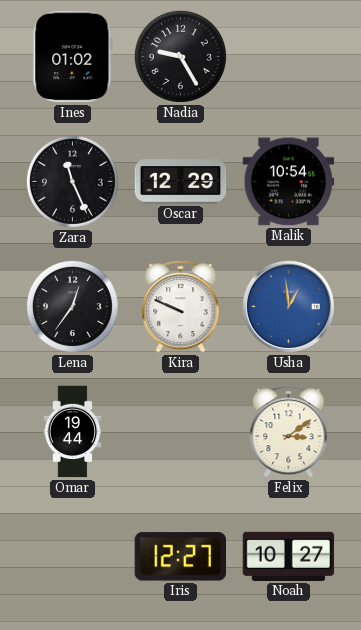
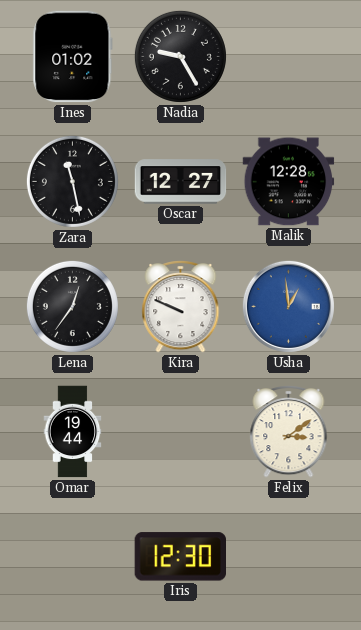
Zara: 11:26 -> 11:28
Oscar: 12:29 -> 12:27
Malik: 10:54 -> 12:28
Iris: 12:27 -> 12:30
Noah: 10:27 -> none
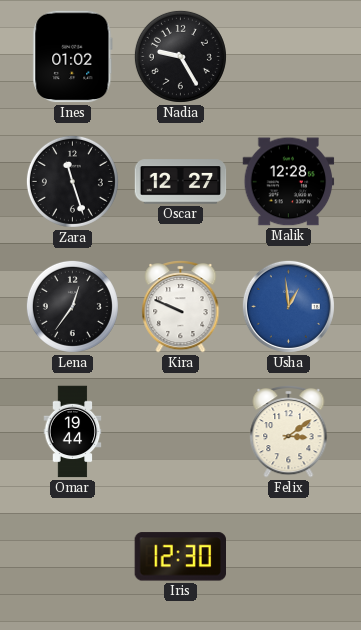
Zara: 11:28 -> 11:27
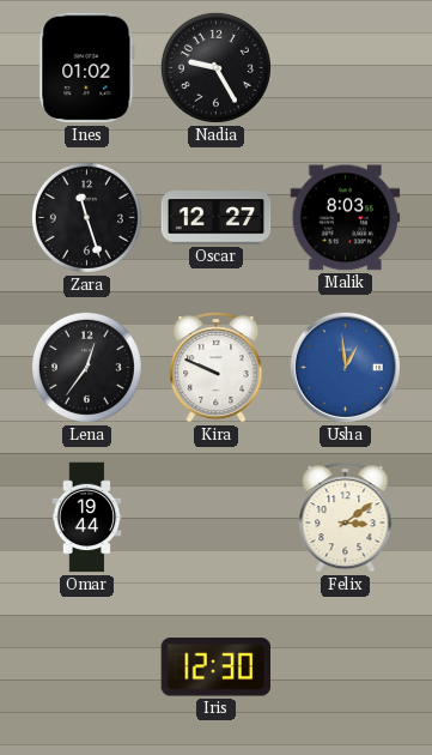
Malik: 12:28 -> 8:03
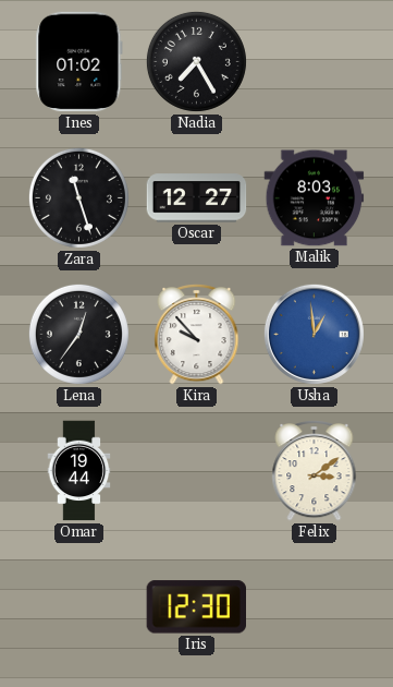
Nadia: 9:25 -> 7:25
Kira: 9:49 -> 9:53
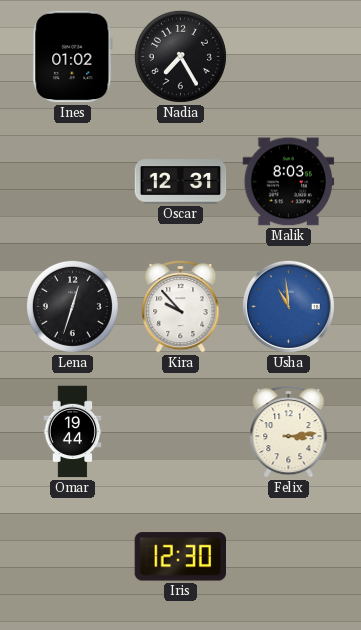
Zara: 11:27 -> none
Oscar: 12:27 -> 12:31
Lena: 12:36 -> 12:33
Usha: 12:59 -> 10:59
Felix: 3:09 -> 3:14
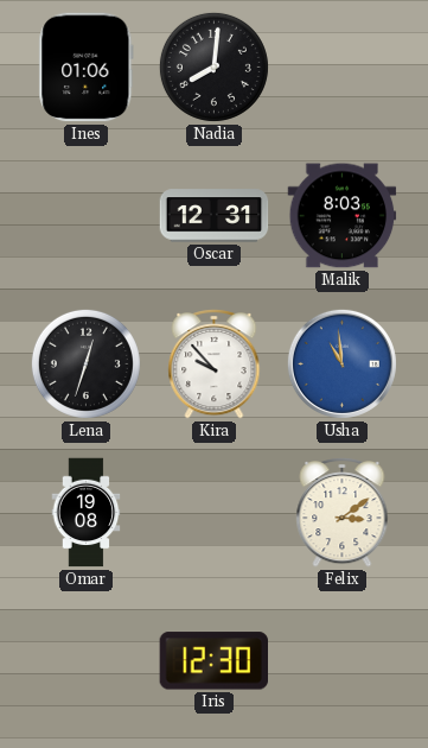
Ines: 01:02 -> 01:06
Nadia: 7:25 -> 8:01
Omar: 19:44 -> 19:08
Felix: 3:14 -> 3:09
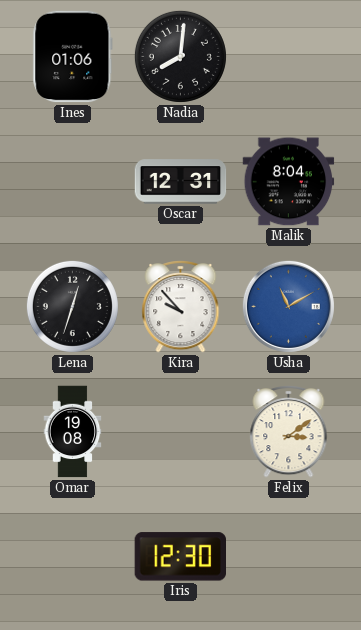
Malik: 8:03 -> 8:04
Usha: 10:59 -> 11:10
